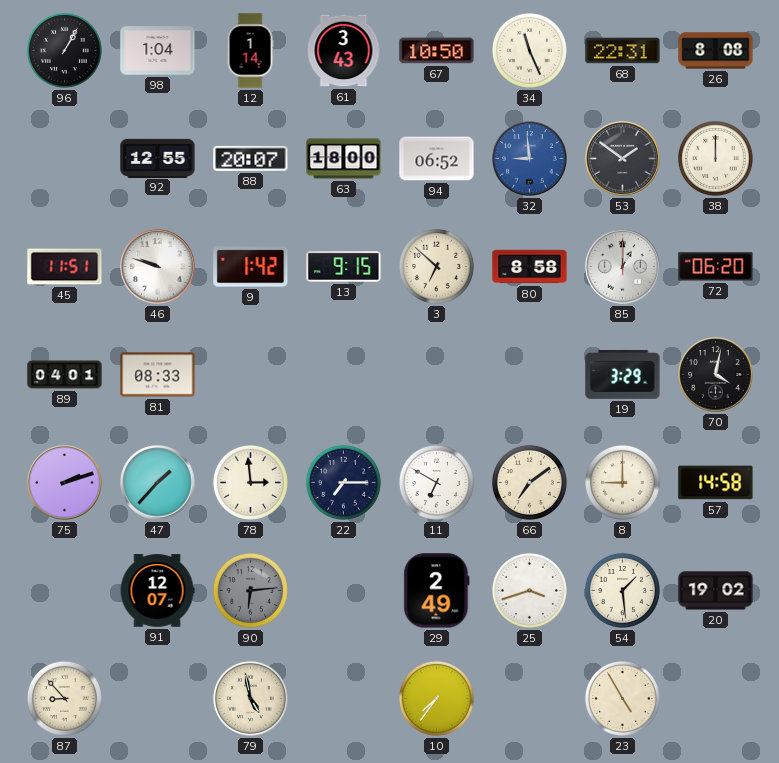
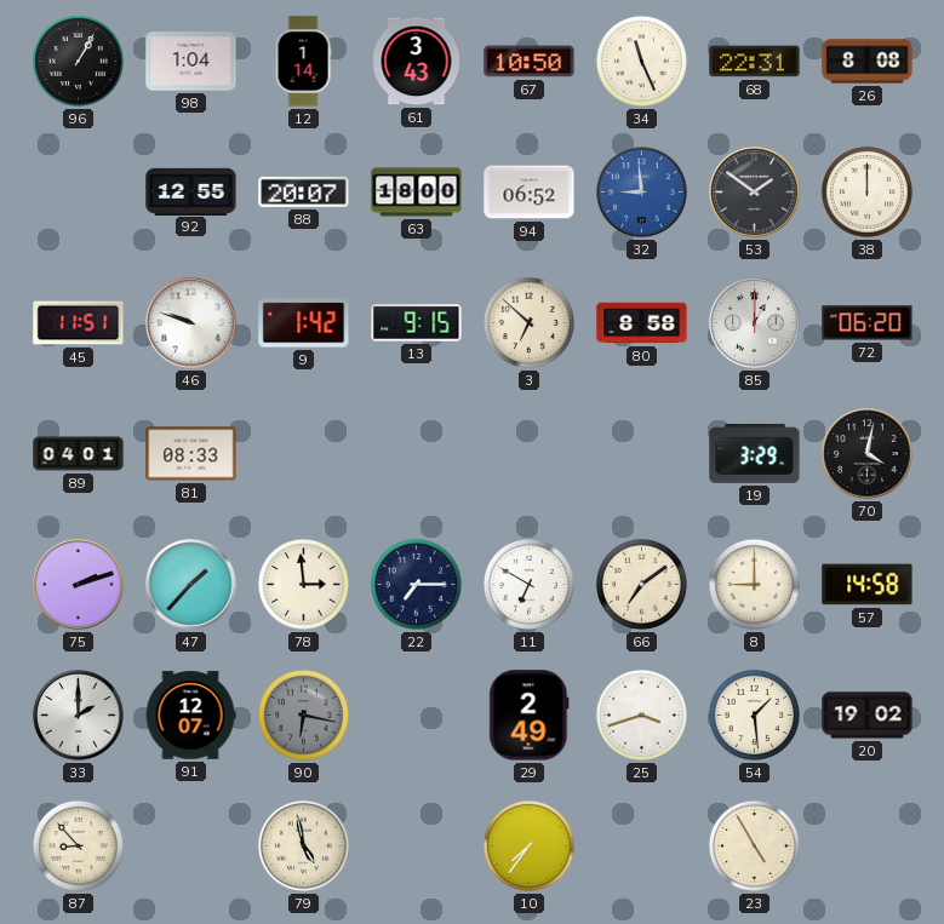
33: none -> 2:00
90: 6:14 -> 6:17
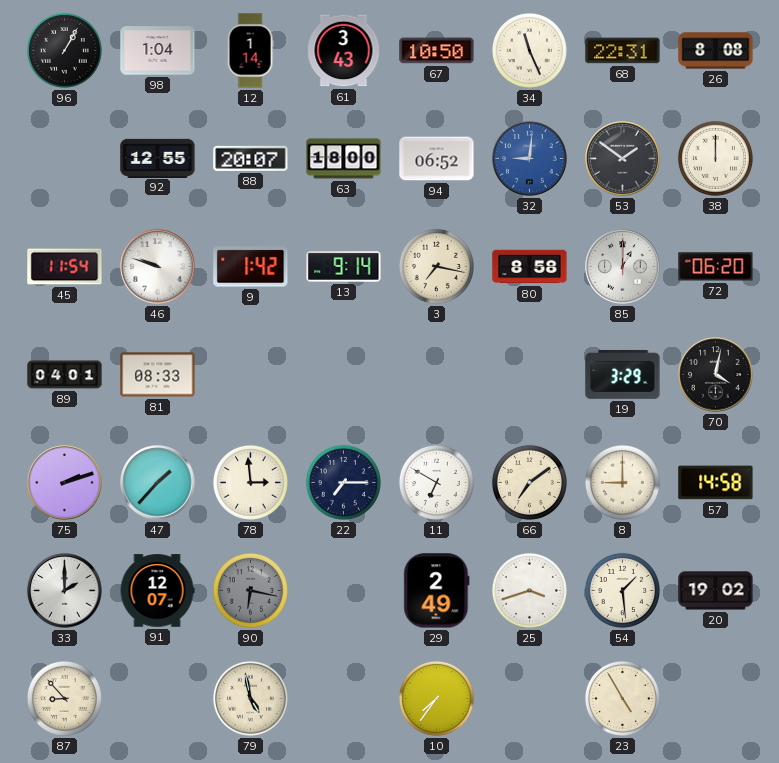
32: 8:59 -> 9:01
45: 11:51 -> 11:54
13: 9:15 -> 9:14
3: 6:52 -> 7:17
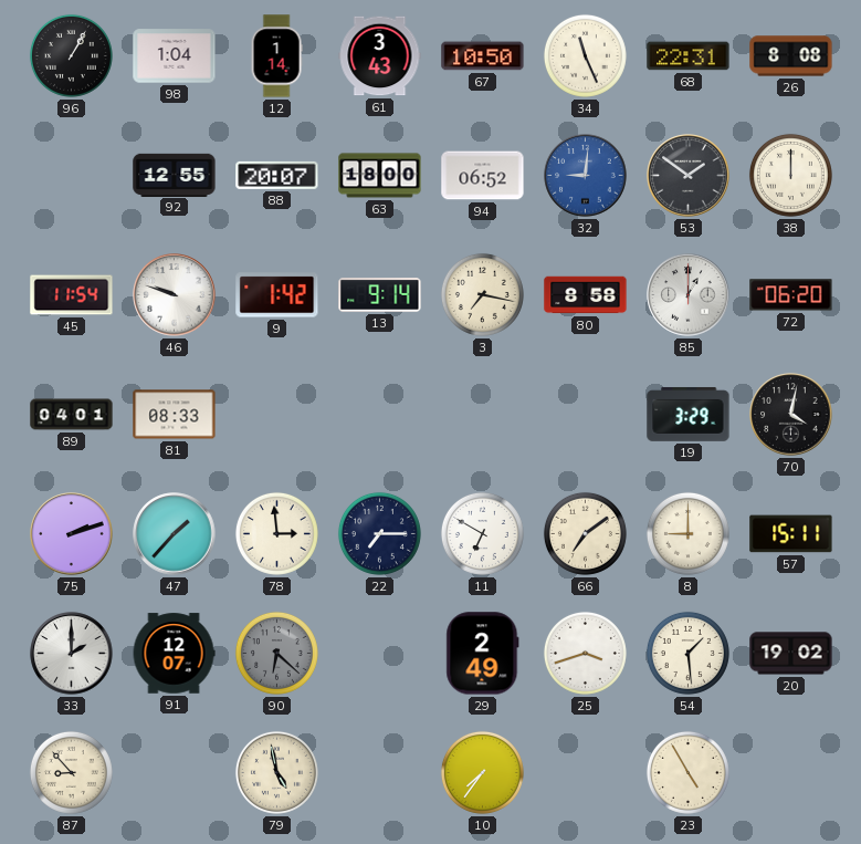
57: 14:58 -> 15:11
90: 6:17 -> 6:22
